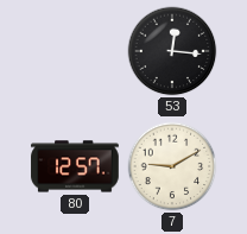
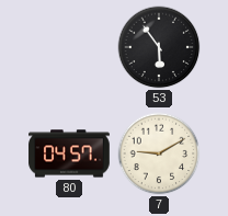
53: 12:16 -> 5:54
80: 12:57 -> 04:57
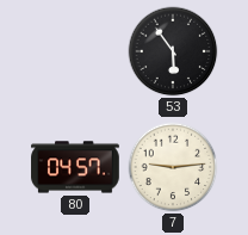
7: 9:10 -> 9:14
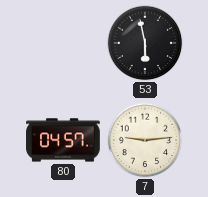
53: 5:54 -> 5:58
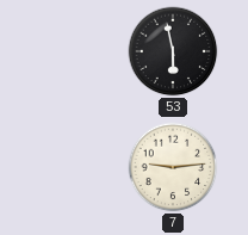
80: 04:57 -> none
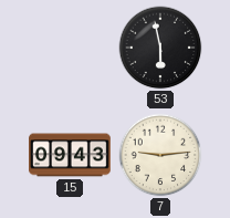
15: none -> 09:43
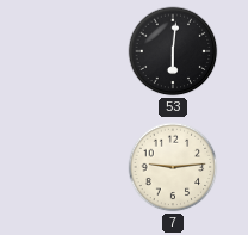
53: 5:58 -> 6:01
15: 09:43 -> none
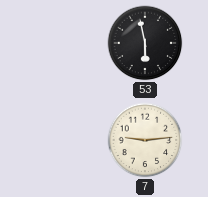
53: 6:01 -> 5:58
